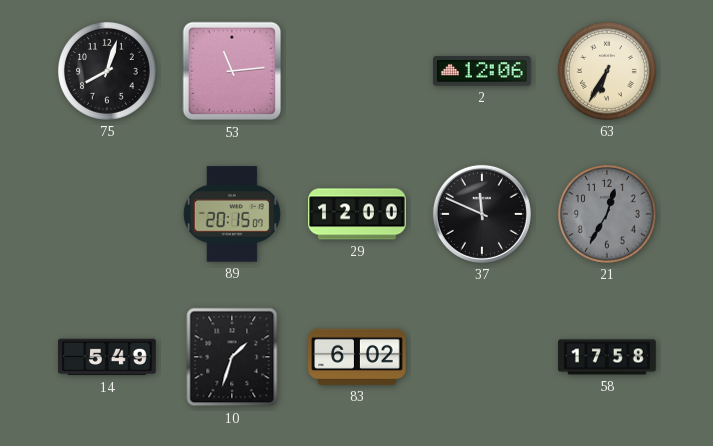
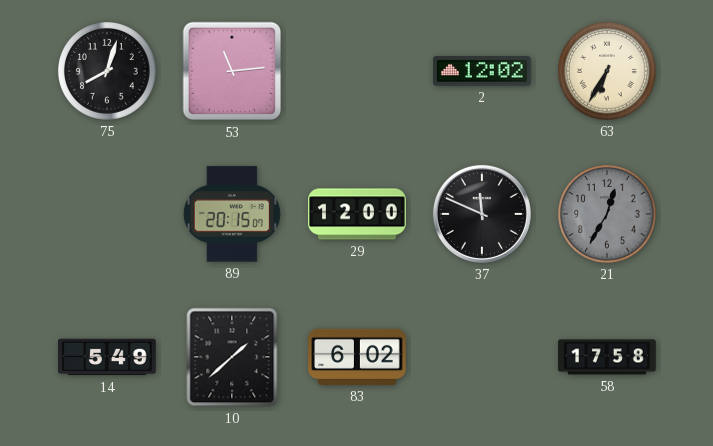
2: 12:06 -> 12:02
10: 1:33 -> 1:38
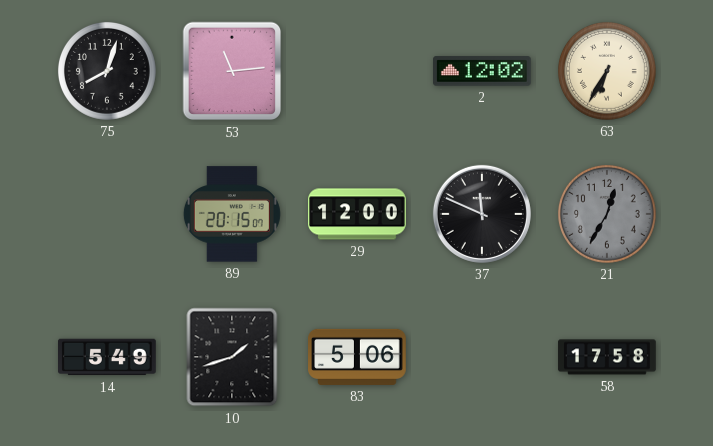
10: 1:38 -> 1:42
83: 6:02 -> 5:06
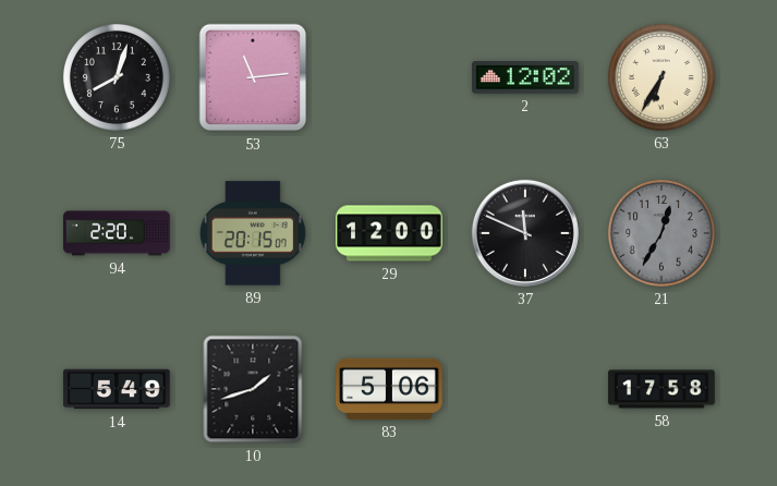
94: none -> 2:20
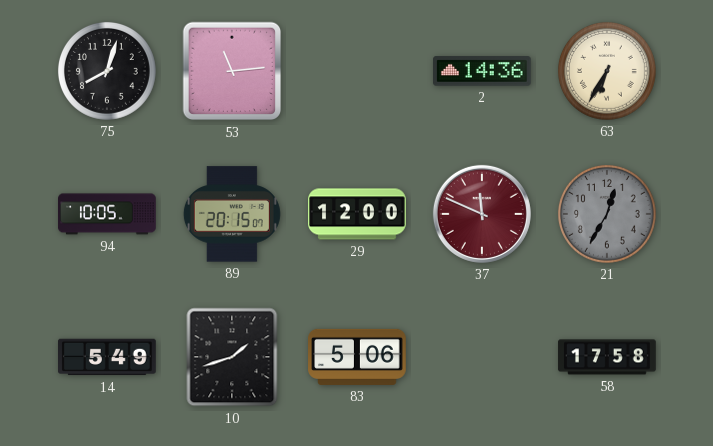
2: 12:02 -> 14:36
94: 2:20 -> 10:05
37 dial: black -> burgundy
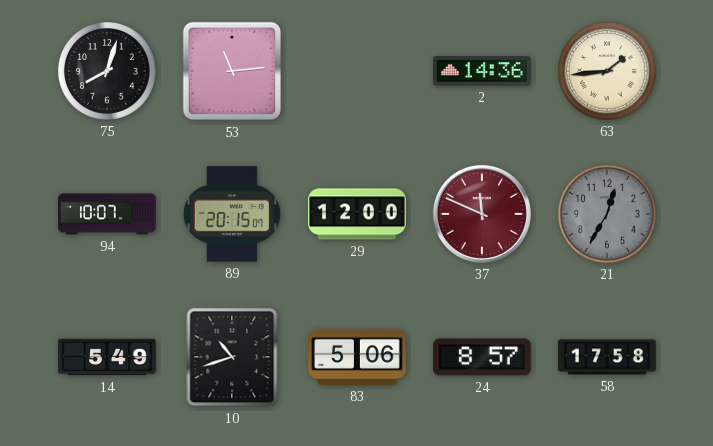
63: 6:35 -> 1:44
94: 10:05 -> 10:07
10: 1:42 -> 10:42
24: none -> 8:57
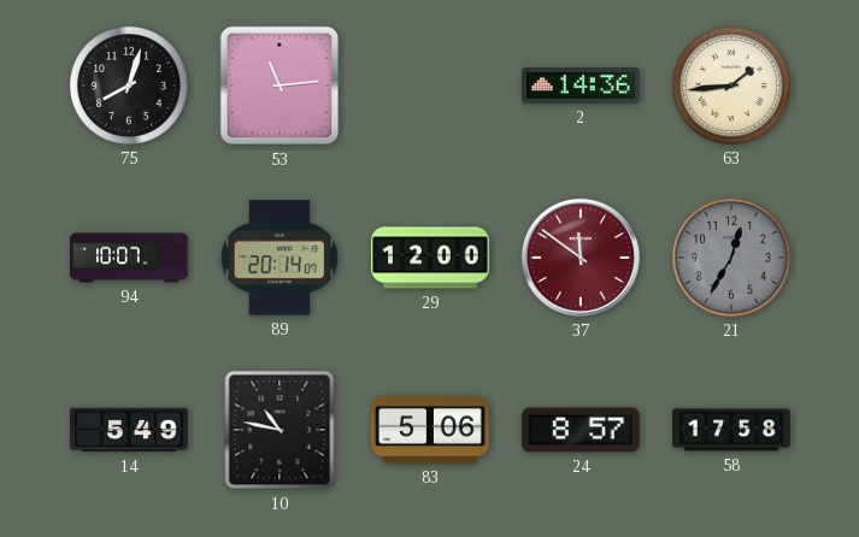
89: 20:15 -> 20:14
37: 11:49 -> 11:51
10: 10:42 -> 10:47
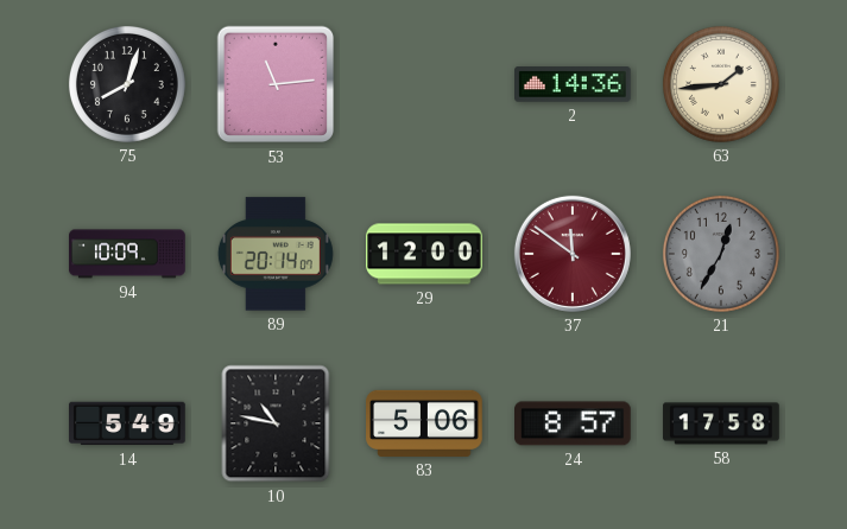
94: 10:07 -> 10:09
